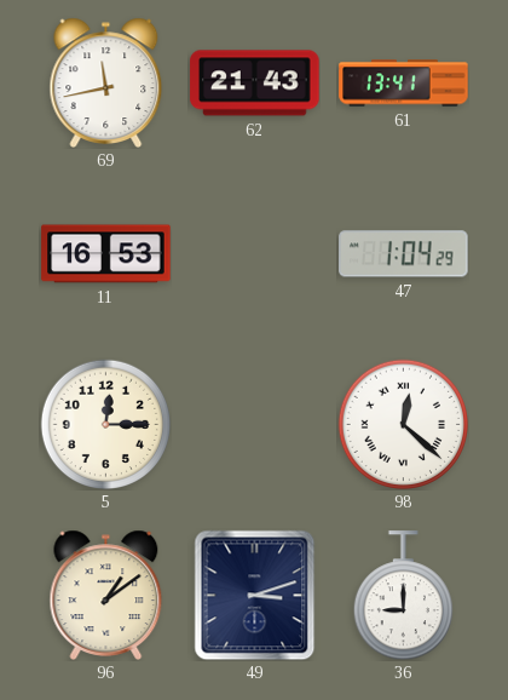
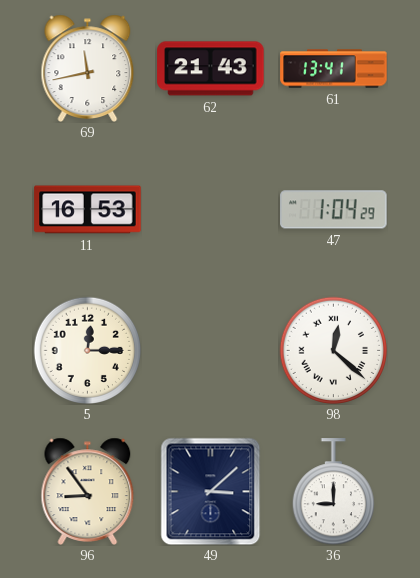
96: 1:09 -> 8:54
49: 3:12 -> 3:08
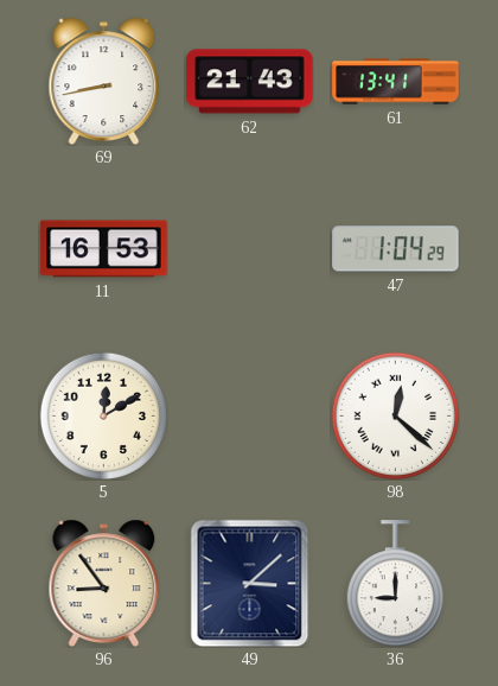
69: 11:43 -> 8:43
5: 12:15 -> 12:10
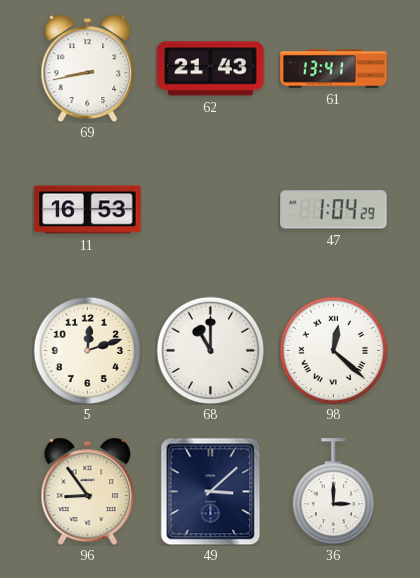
5: 12:10 -> 12:12
68: none -> 11:00
36: 9:00 -> 3:00
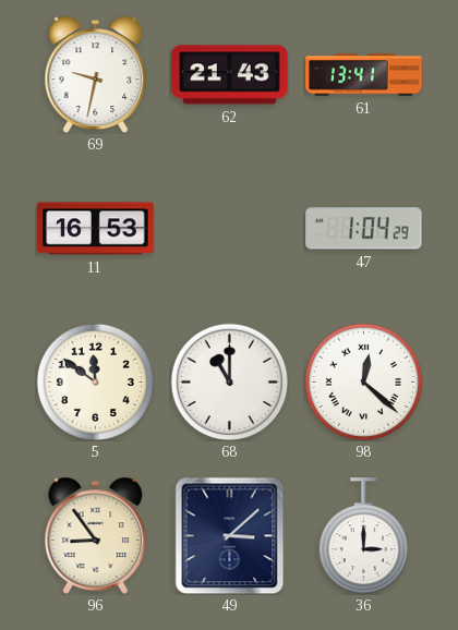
69: 8:43 -> 9:32
5: 12:12 -> 11:51
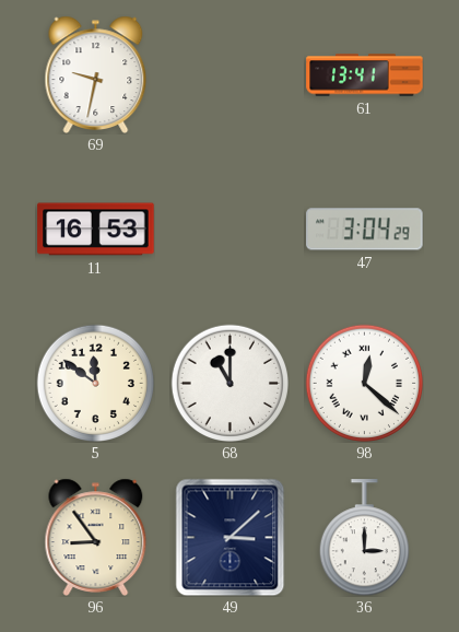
62: 21:43 -> none
47: 1:04 -> 3:04
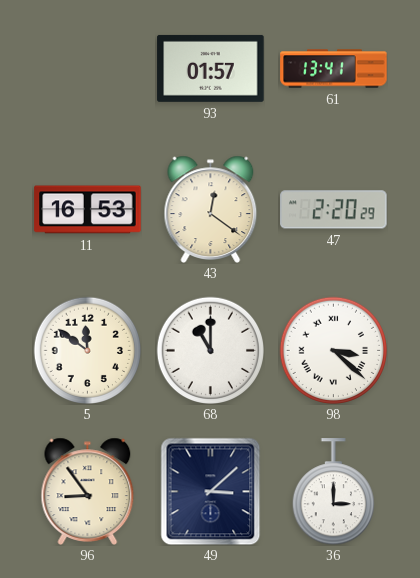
69: 9:32 -> none
93: none -> 01:57
43: none -> 12:21
47: 3:04 -> 2:20
98: 12:22 -> 3:22
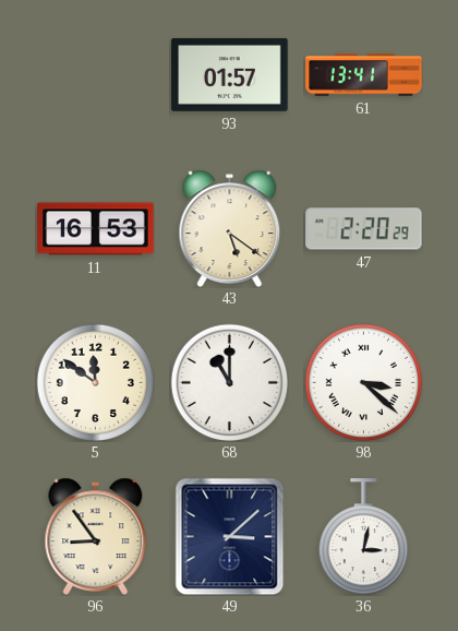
43: 12:21 -> 5:21
36: 3:00 -> 3:02
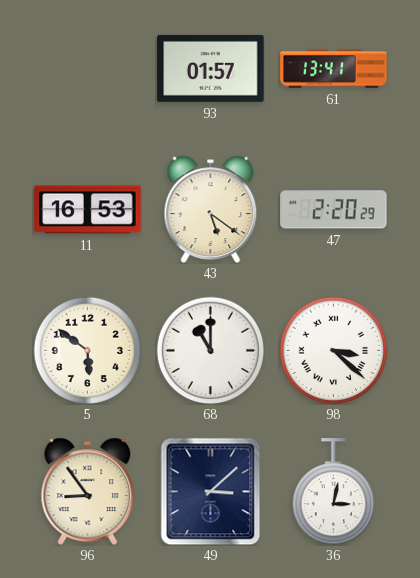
5: 11:51 -> 5:51
